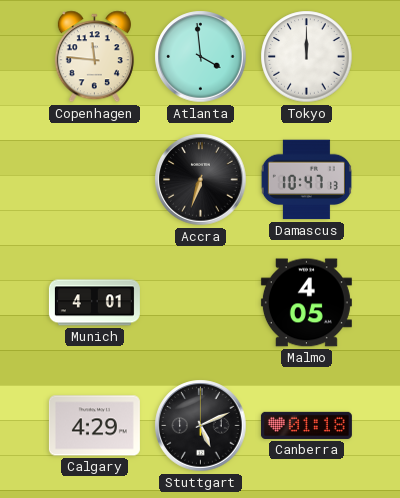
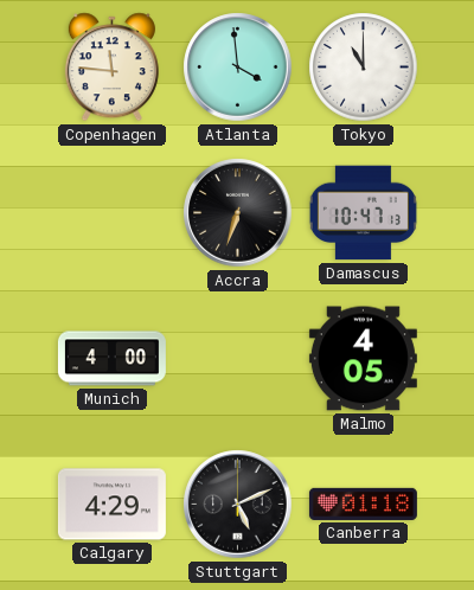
Tokyo: 12:00 -> 11:00
Munich: 4:01 -> 4:00
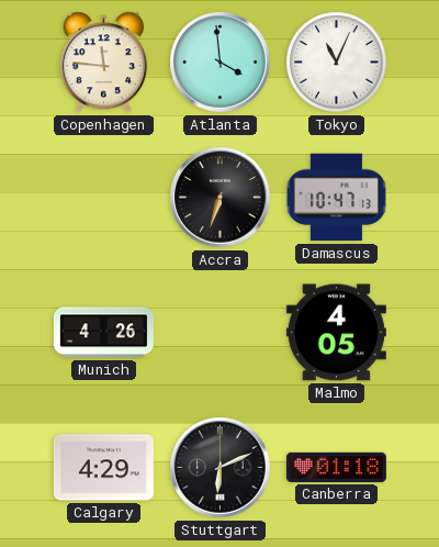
Tokyo: 11:00 -> 11:04
Munich: 4:00 -> 4:26
Stuttgart: 5:11 -> 6:11
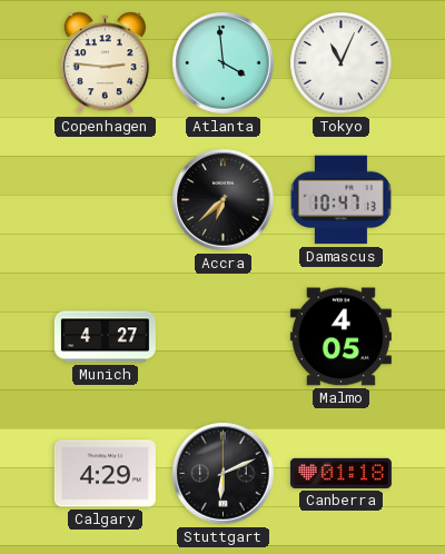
Copenhagen: 11:46 -> 2:46
Accra: 6:33 -> 6:38
Munich: 4:26 -> 4:27
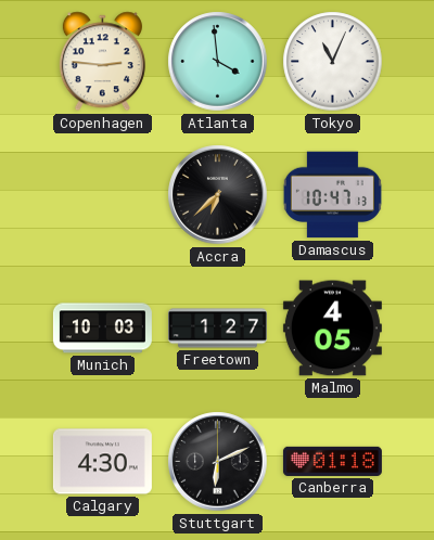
Munich: 4:27 -> 10:03
Freetown: none -> 1:27
Calgary: 4:29 -> 4:30
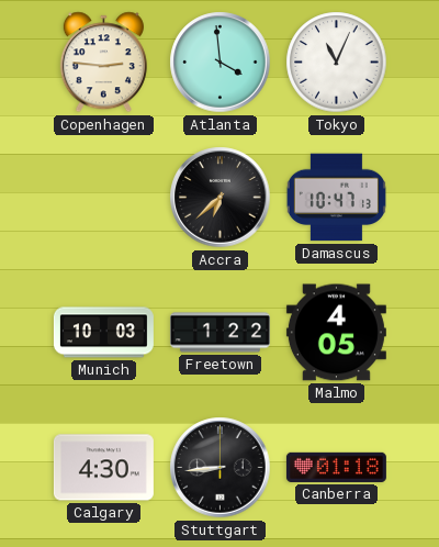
Freetown: 1:27 -> 1:22
Stuttgart: 6:11 -> 8:44
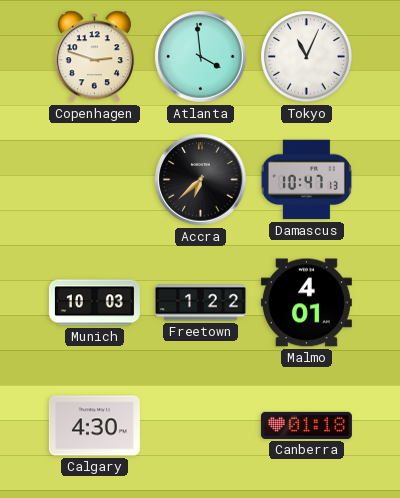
Copenhagen: 2:46 -> 2:48
Malmo: 4:05 -> 4:01
Stuttgart: 8:44 -> none
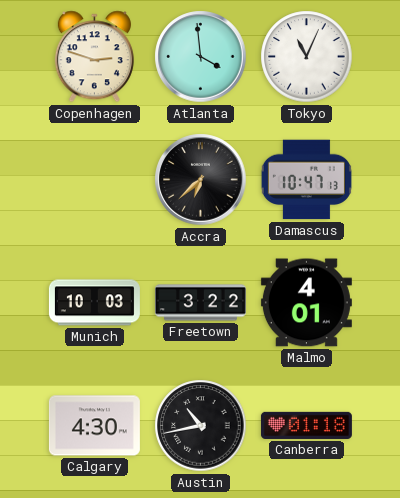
Freetown: 1:22 -> 3:22
Austin: none -> 10:43
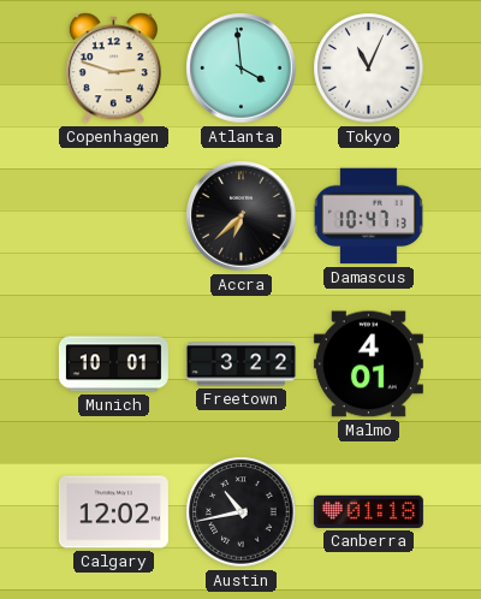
Munich: 10:03 -> 10:01
Calgary: 4:30 -> 12:02
